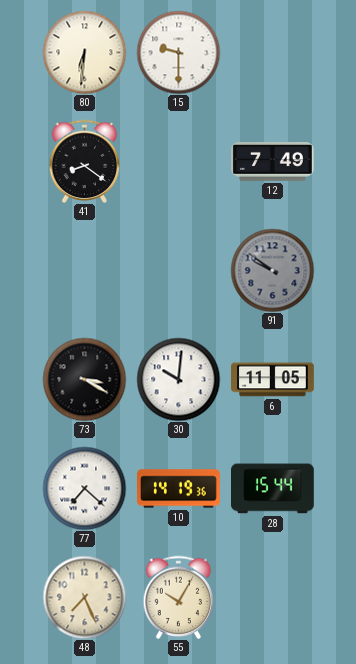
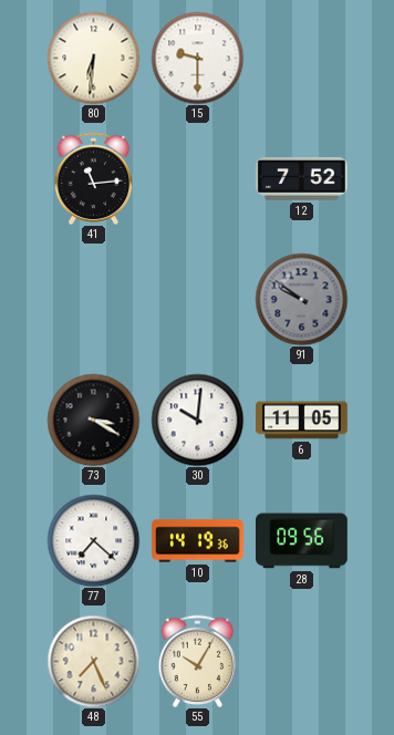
41: 8:21 -> 11:14
12: 7:49 -> 7:52
28: 15:44 -> 09:56
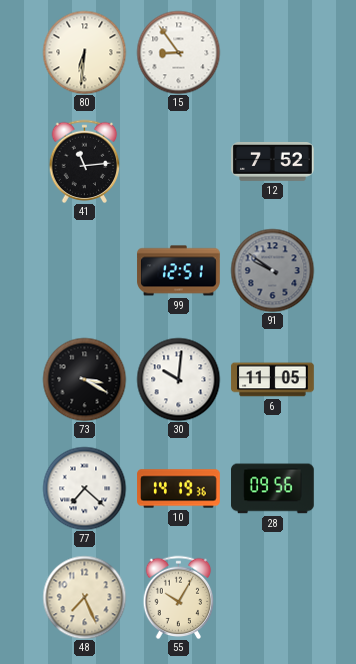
15: 9:30 -> 8:54
99: none -> 12:51
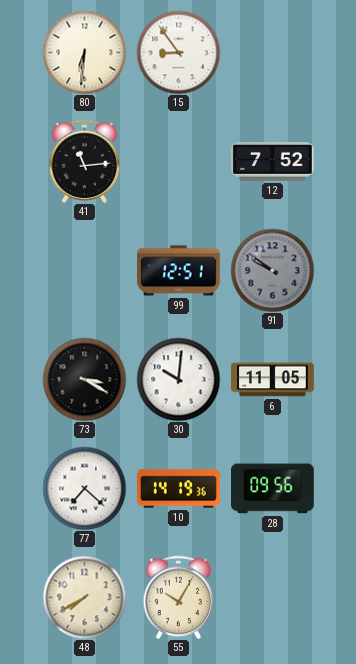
48: 7:26 -> 7:40
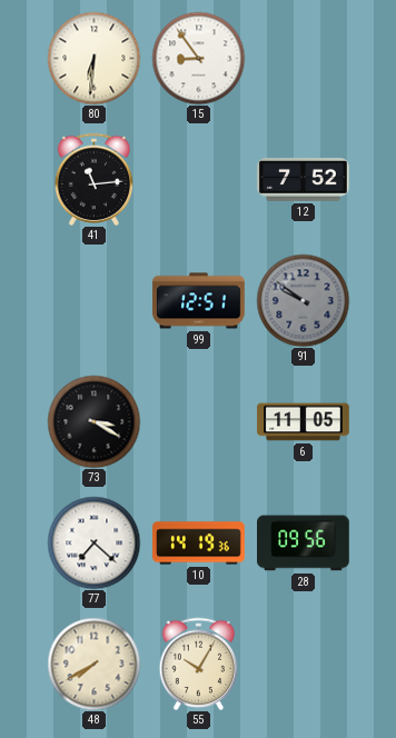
30: 10:01 -> none
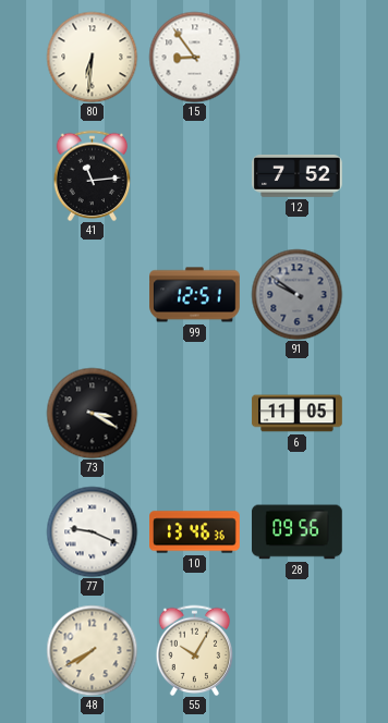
77: 7:22 -> 9:19
10: 14:19 -> 13:46
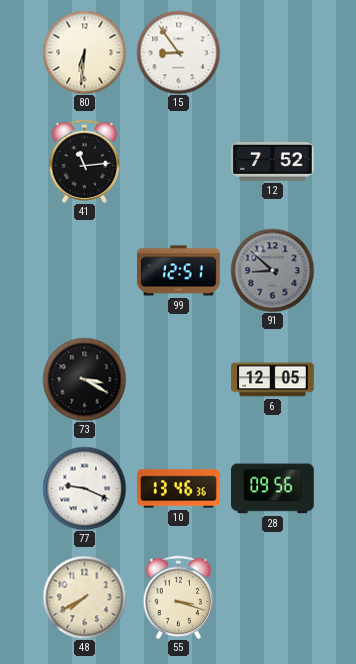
91: 9:51 -> 8:52
6: 11:05 -> 12:05
55: 10:05 -> 3:18
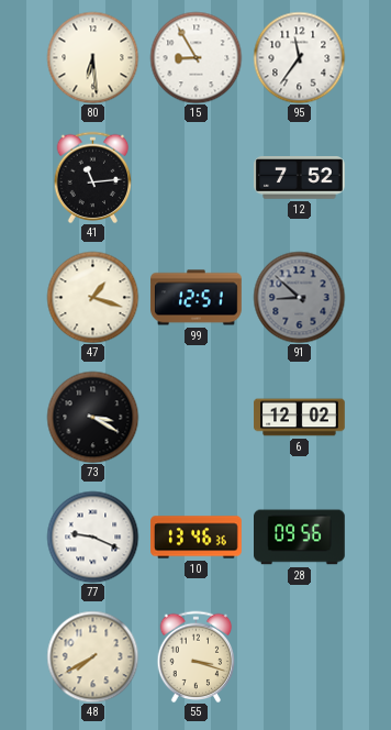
80: 6:31 -> 6:29
15: 8:54 -> 8:55
95: none -> 11:36
47: none -> 1:18
6: 12:05 -> 12:02
